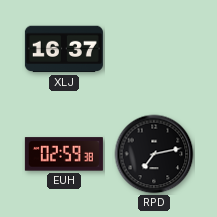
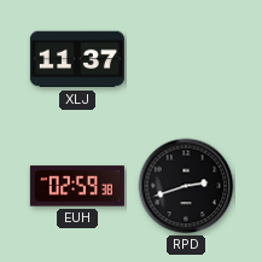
XLJ: 16:37 -> 11:37
RPD: 7:13 -> 2:42
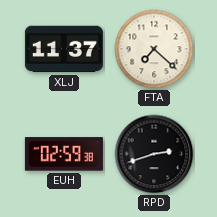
FTA: none -> 7:22
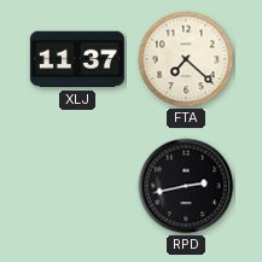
EUH: 02:59 -> none
RPD: 2:42 -> 2:43
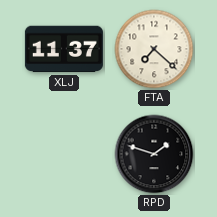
RPD: 2:43 -> 1:48
